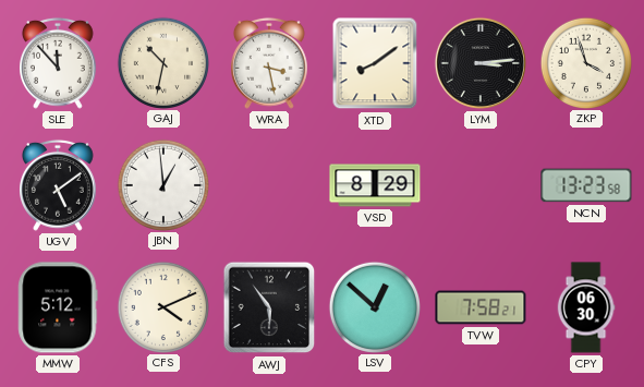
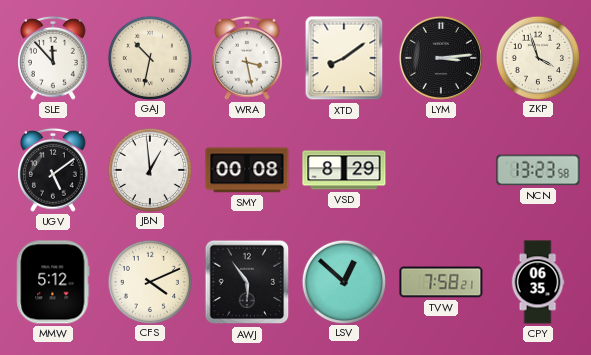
SMY: none -> 00:08
CPY: 06:30 -> 06:35
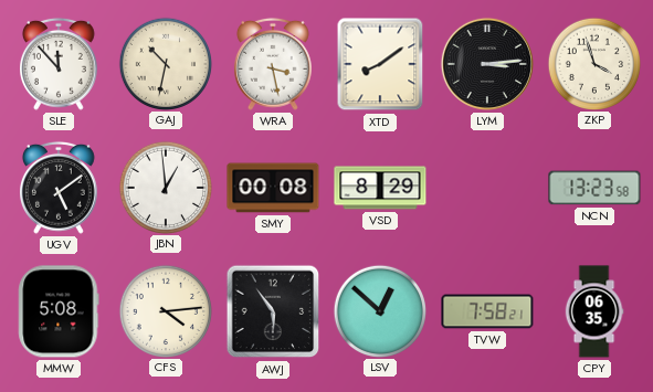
MMW: 5:12 -> 5:08
CFS: 4:11 -> 4:14
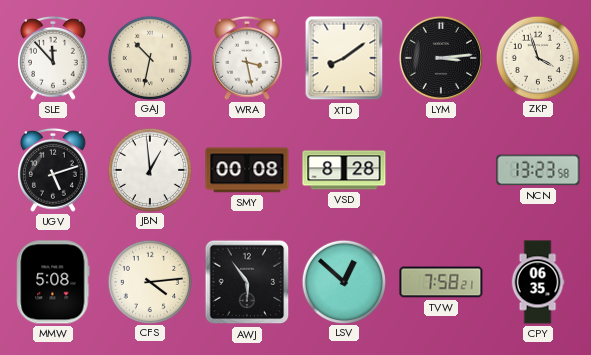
UGV: 5:09 -> 5:12
VSD: 8:29 -> 8:28
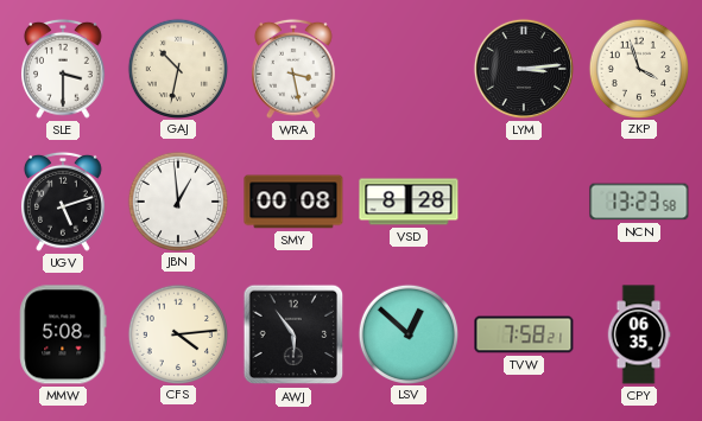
SLE: 11:53 -> 3:30
XTD: 8:09 -> none
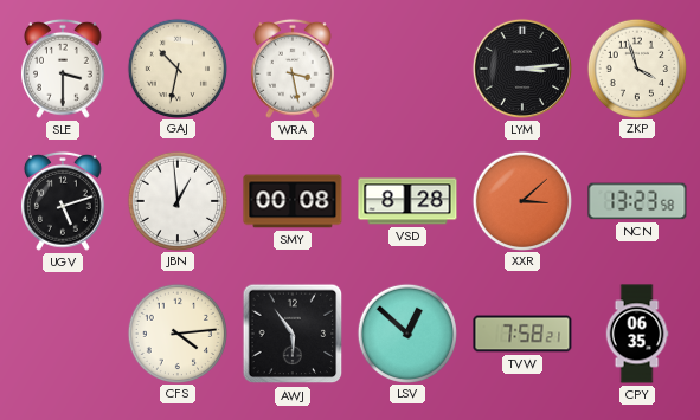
XXR: none -> 3:08
MMW: 5:08 -> none
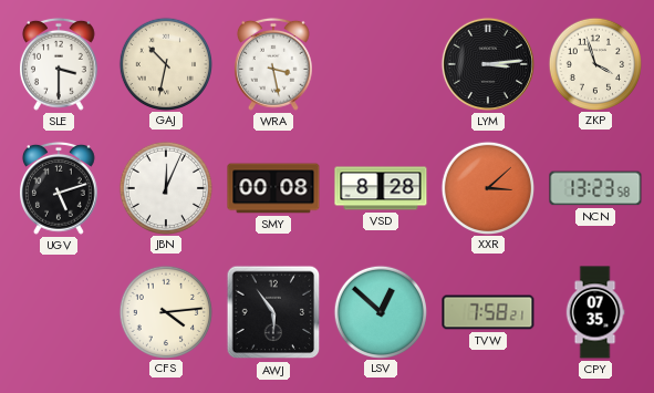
JBN: 12:59 -> 12:04
CPY: 06:35 -> 07:35
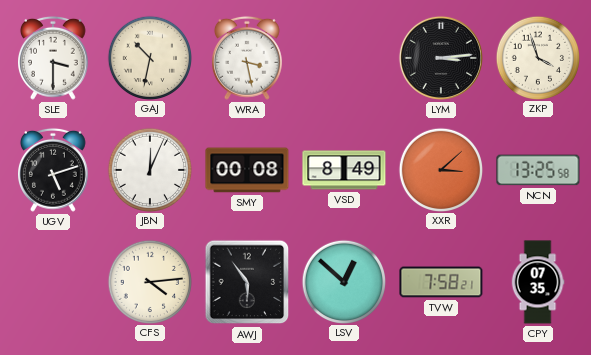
VSD: 8:28 -> 8:49
NCN: 13:23 -> 13:25
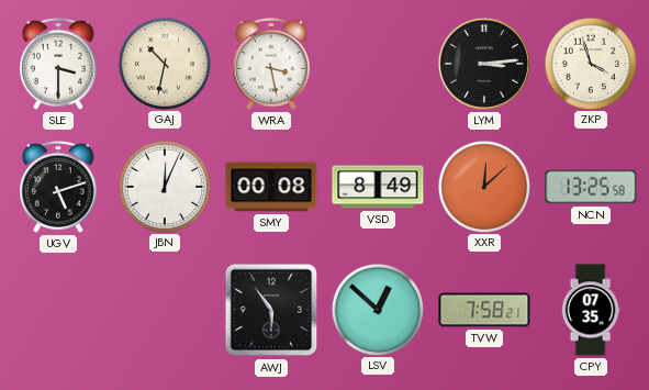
XXR: 3:08 -> 12:08
CFS: 4:14 -> none
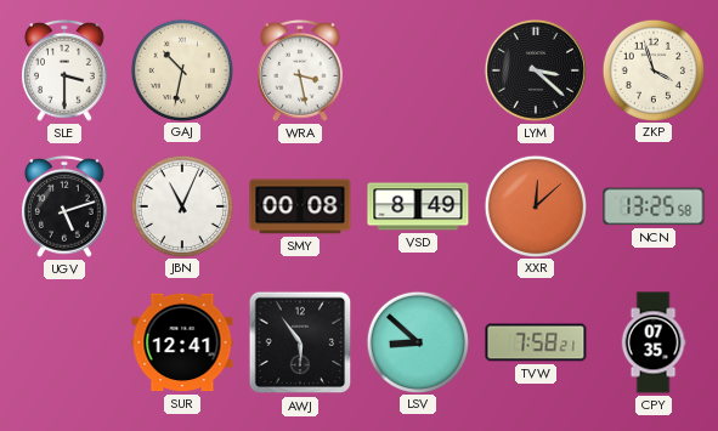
LYM: 3:14 -> 3:22
JBN: 12:04 -> 11:04
SUR: none -> 12:41
LSV: 12:52 -> 8:52
